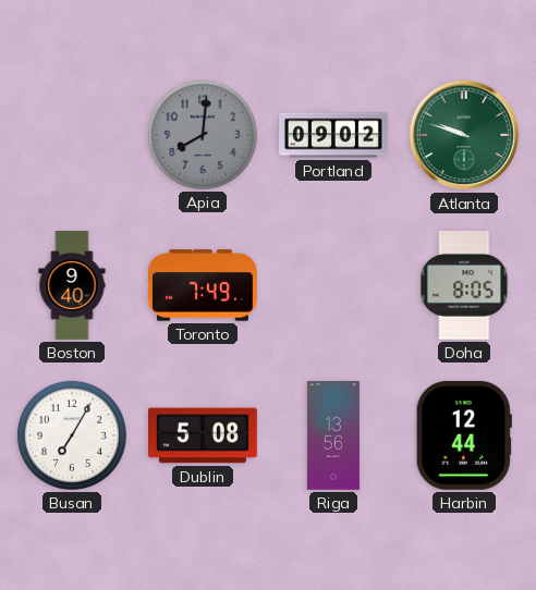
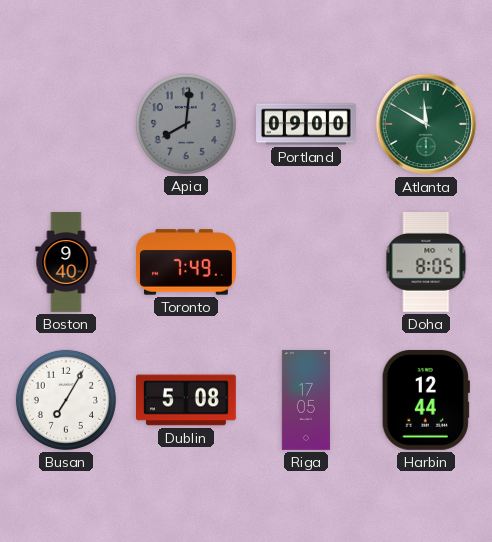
Portland: 09:02 -> 09:00
Atlanta: 9:48 -> 11:50
Riga: 13:56 -> 17:05
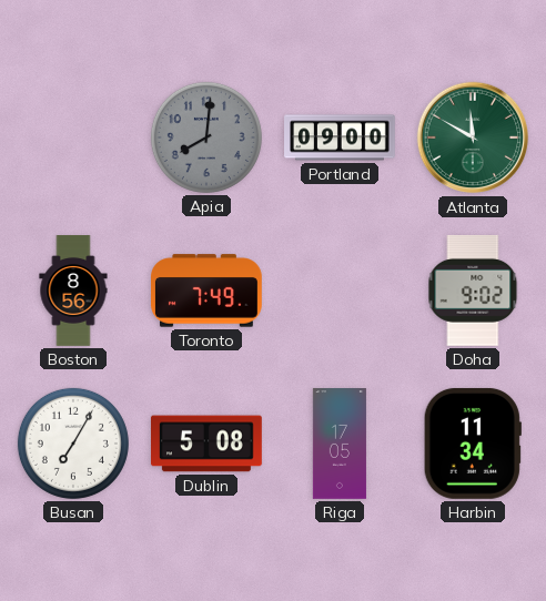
Boston: 9:40 -> 8:56
Doha: 8:05 -> 9:02
Harbin: 12:44 -> 11:34
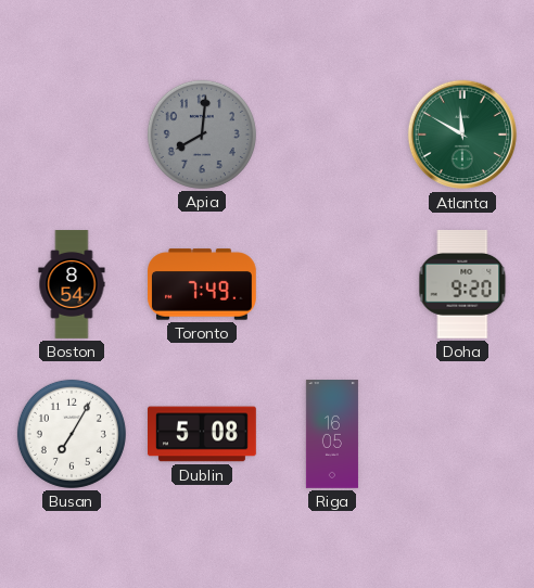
Portland: 09:00 -> none
Boston: 8:56 -> 8:54
Doha: 9:02 -> 9:20
Riga: 17:05 -> 16:05
Harbin: 11:34 -> none
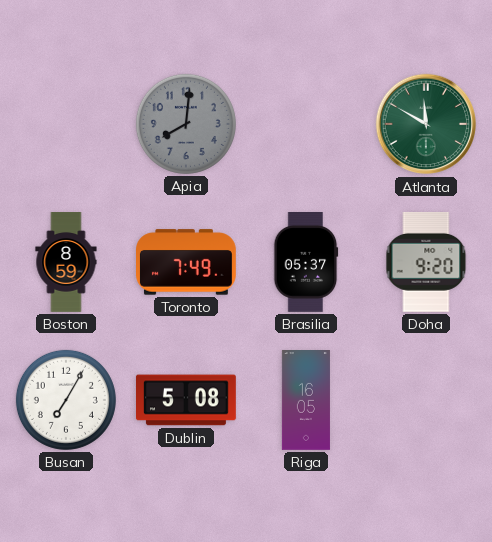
Boston: 8:54 -> 8:59
Brasilia: none -> 05:37
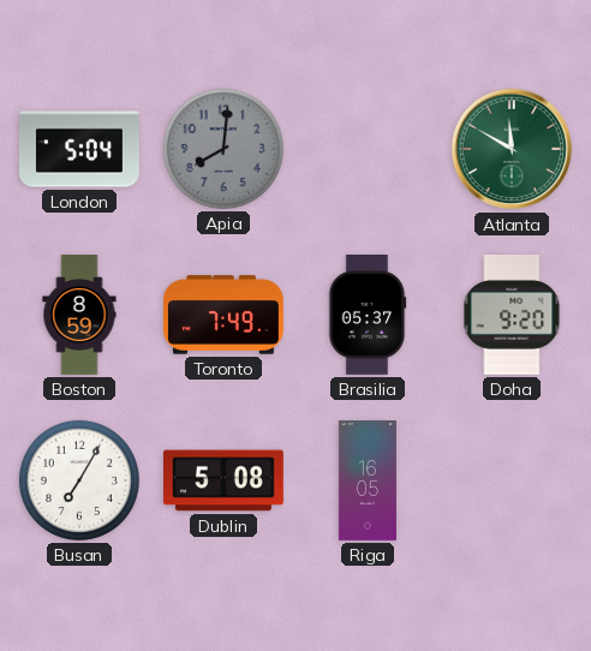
London: none -> 5:04
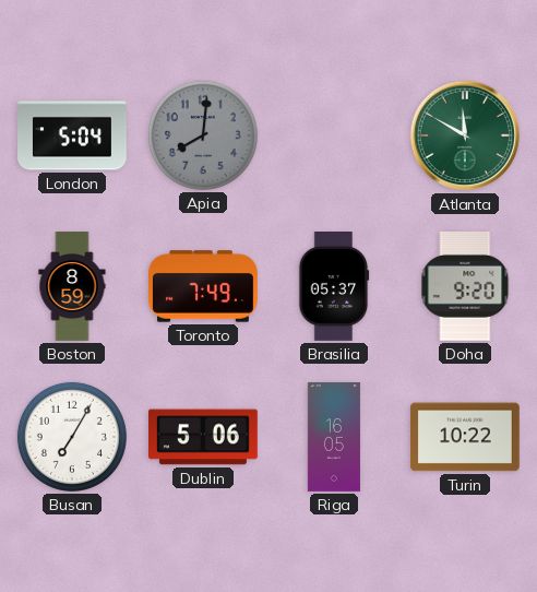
Dublin: 5:08 -> 5:06
Turin: none -> 10:22
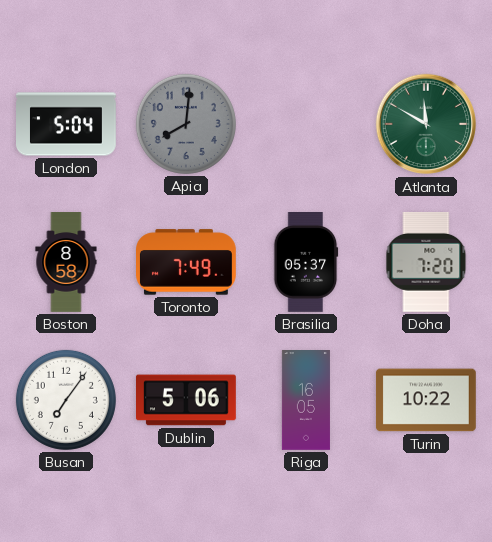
Boston: 8:59 -> 8:58
Doha: 9:20 -> 7:20
Busan: 7:05 -> 7:06
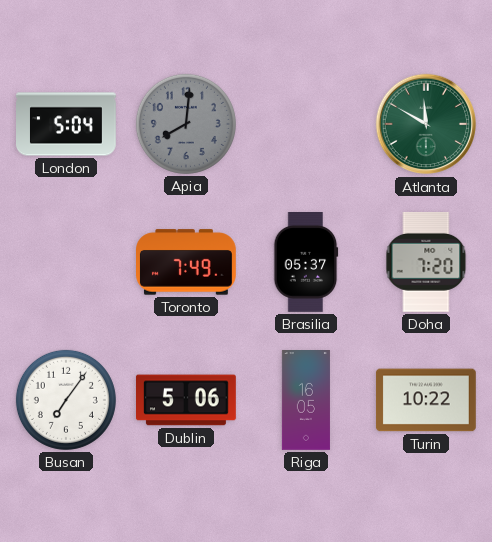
Boston: 8:58 -> none
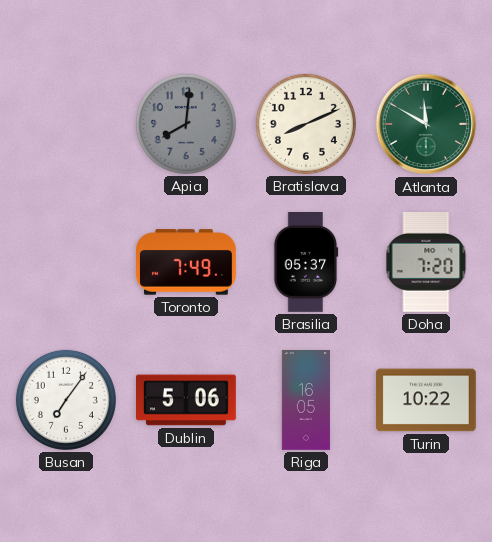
London: 5:04 -> none
Bratislava: none -> 8:11
